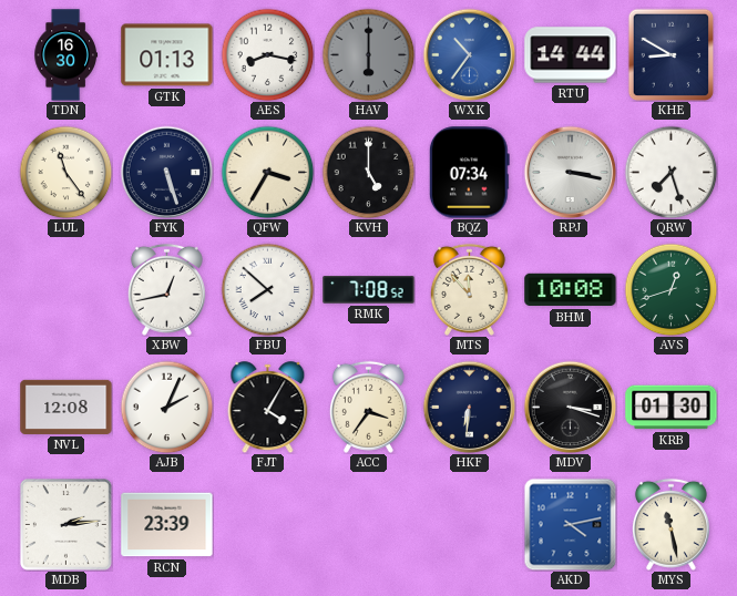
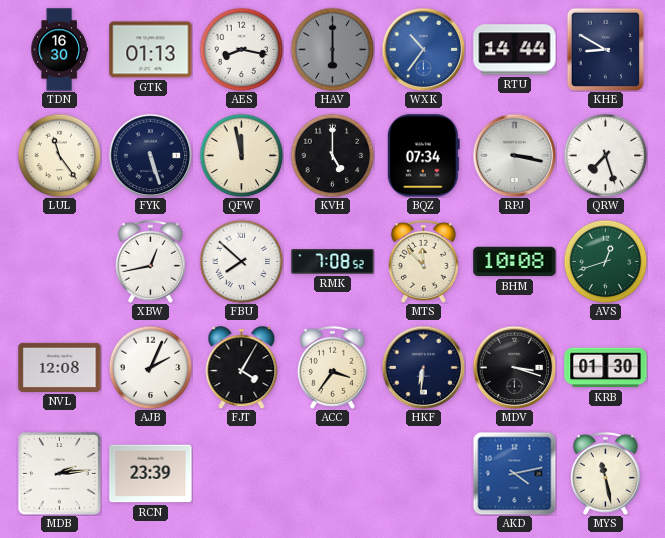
QFW: 3:35 -> 11:58
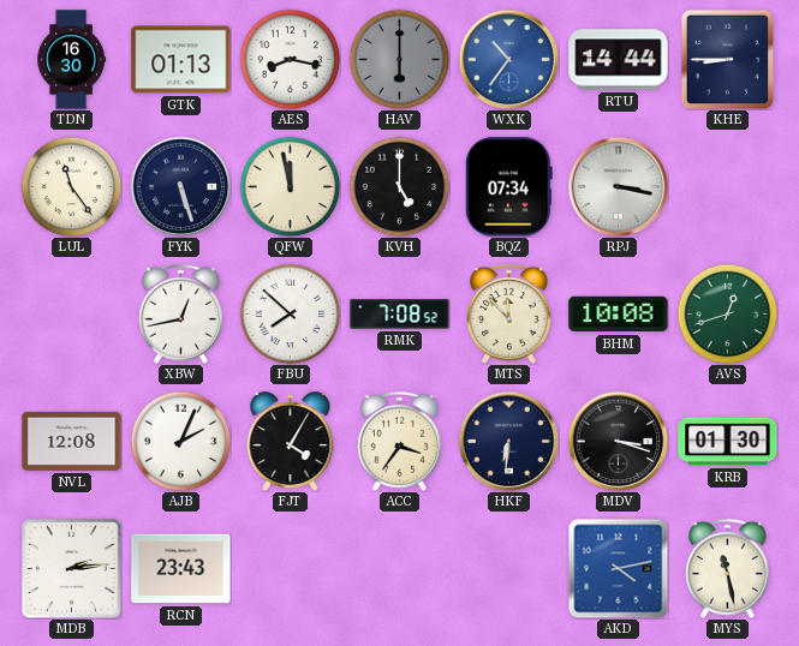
KHE: 8:50 -> 8:45
QRW: 7:27 -> none
RCN: 23:39 -> 23:43
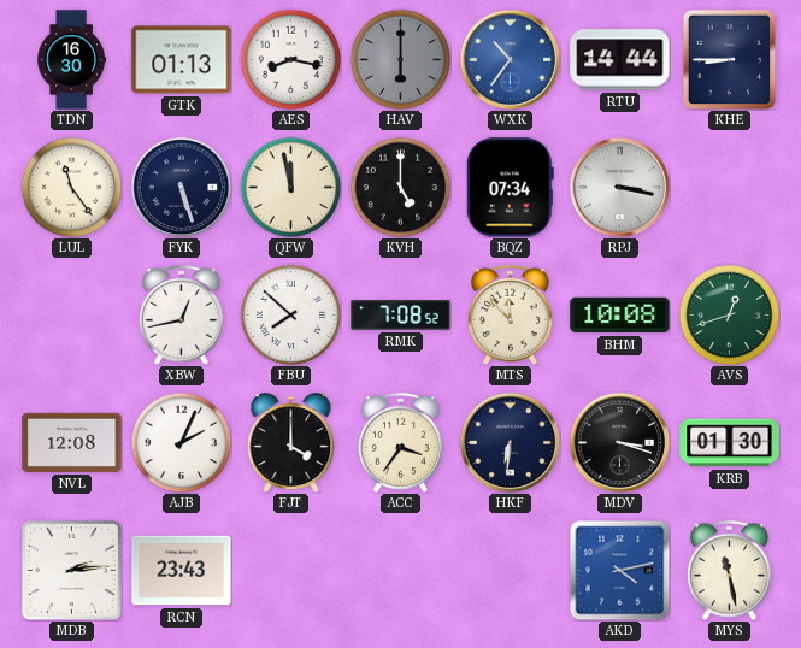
FJT: 4:05 -> 4:00
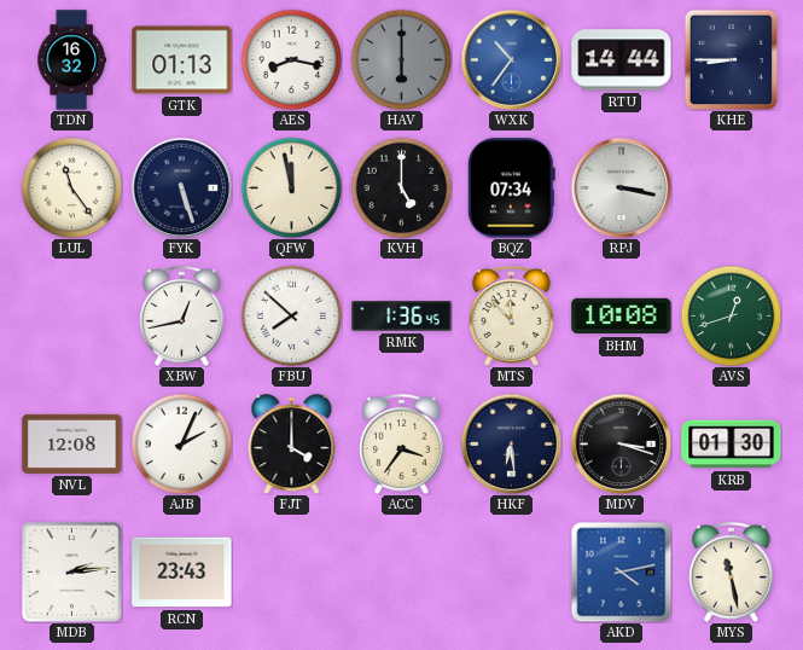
TDN: 16:30 -> 16:32
RMK: 7:08 -> 1:36
HKF: 6:31 -> 6:29
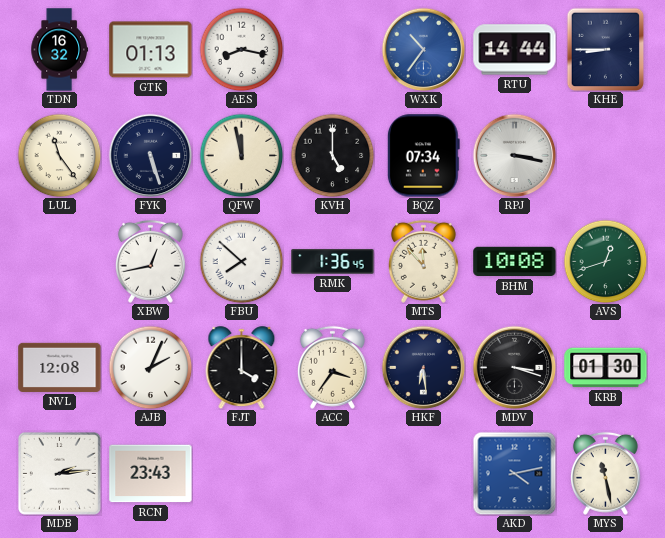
HAV: 6:00 -> none
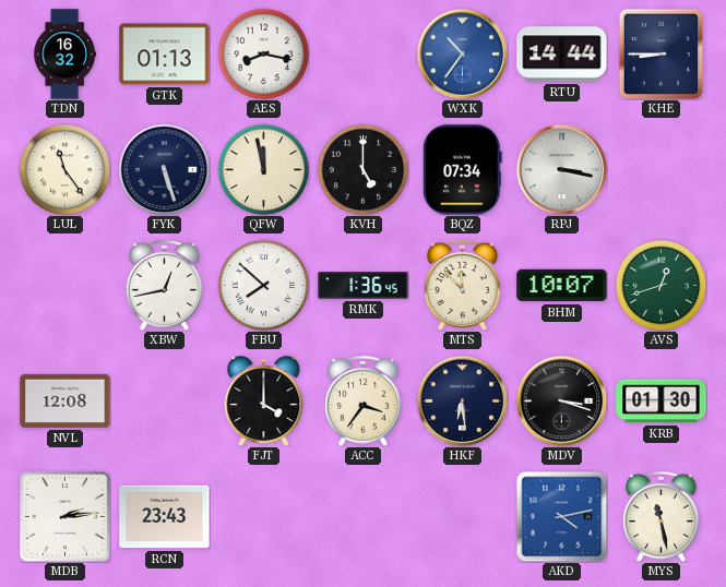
BHM: 10:08 -> 10:07
AJB: 2:04 -> none
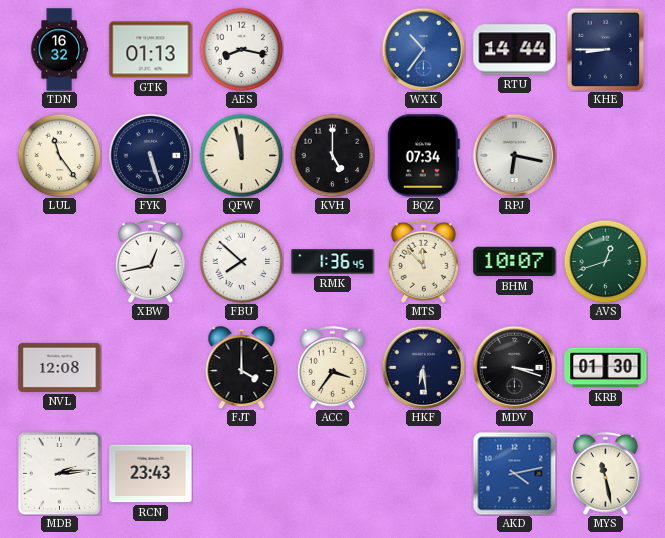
RPJ: 3:17 -> 6:17
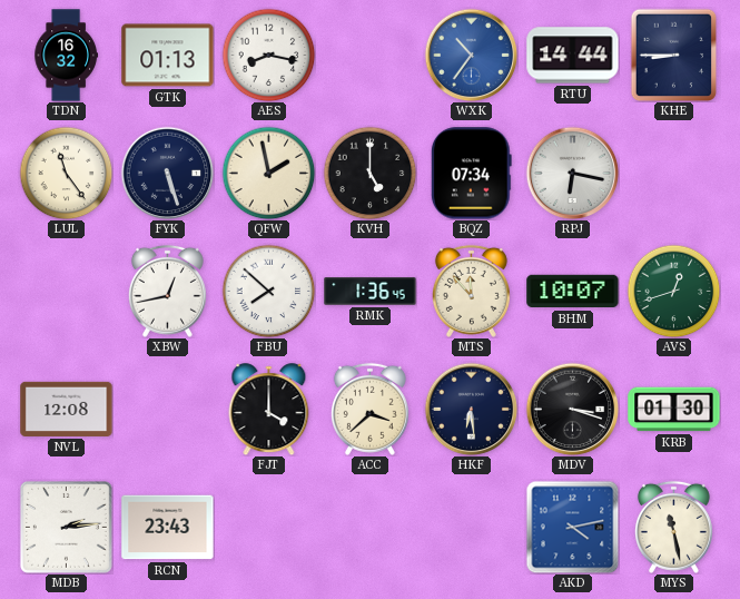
QFW: 11:58 -> 1:58
ACC: 3:36 -> 3:38
